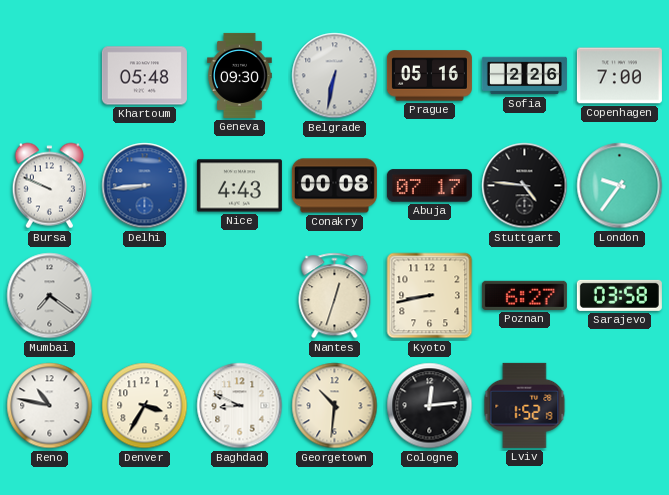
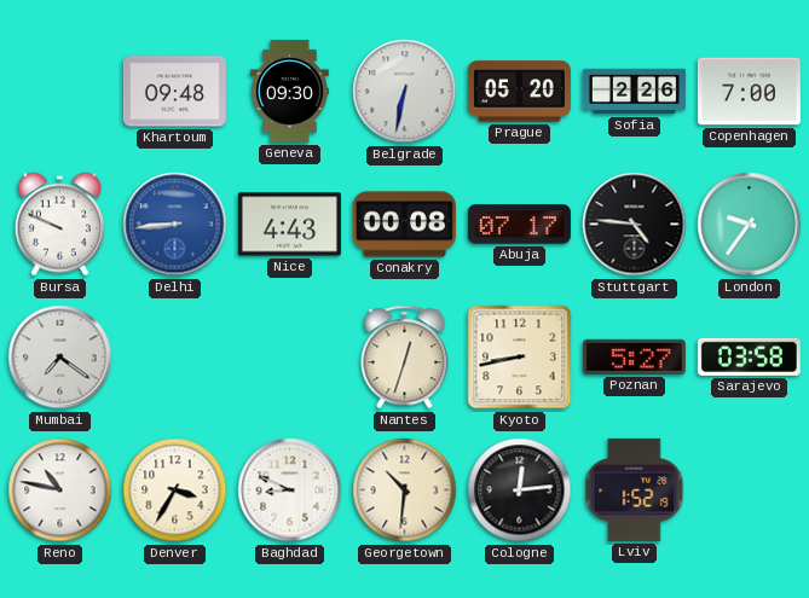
Khartoum: 05:48 -> 09:48
Prague: 05:16 -> 05:20
Poznan: 6:27 -> 5:27
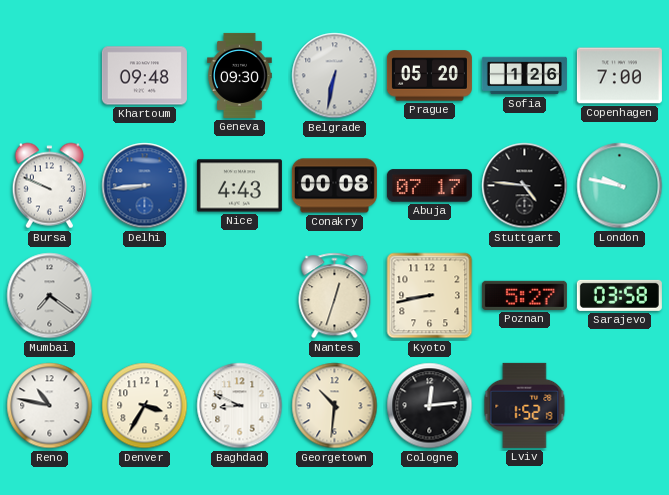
Sofia: 2:26 -> 1:26
London: 9:36 -> 9:47
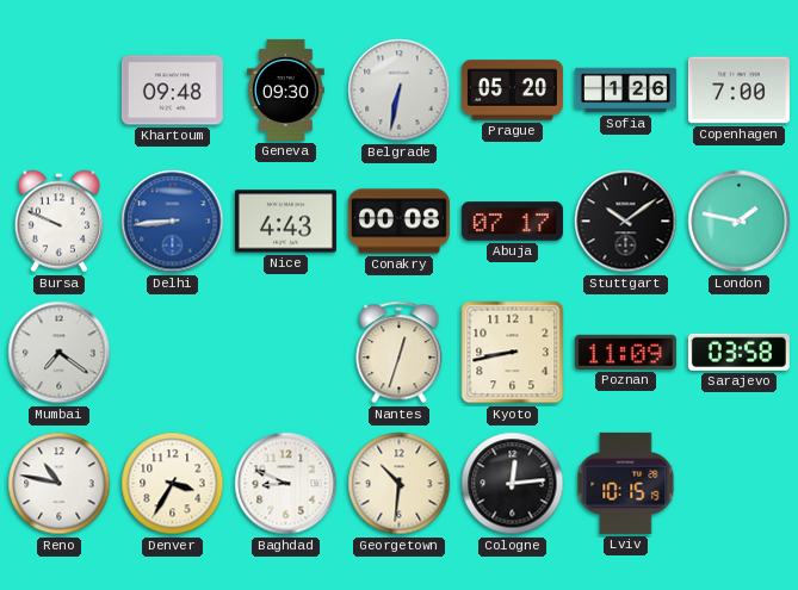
Stuttgart: 4:46 -> 10:09
London: 9:47 -> 1:47
Poznan: 5:27 -> 11:09
Lviv: 1:52 -> 10:15
